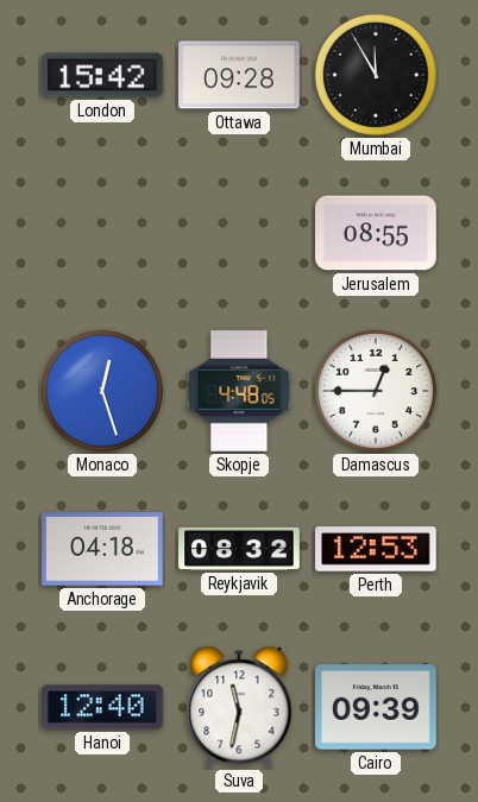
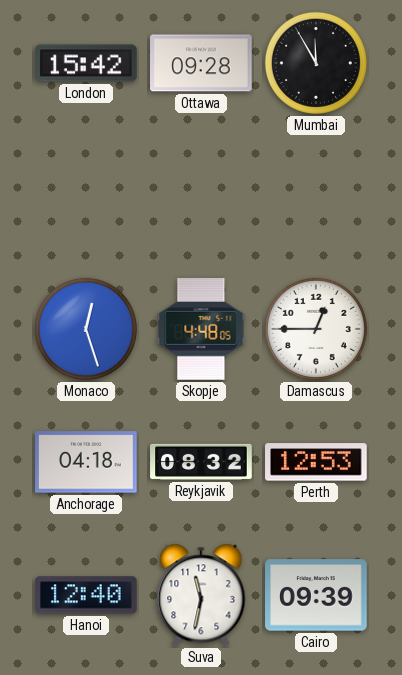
Jerusalem: 08:55 -> none
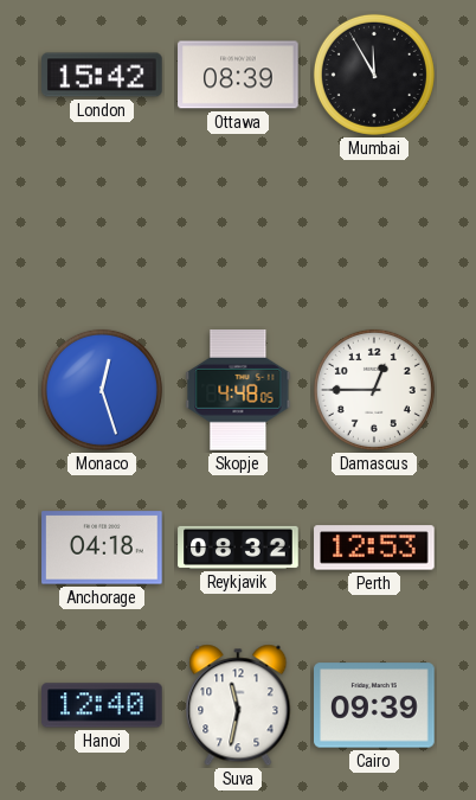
Ottawa: 09:28 -> 08:39
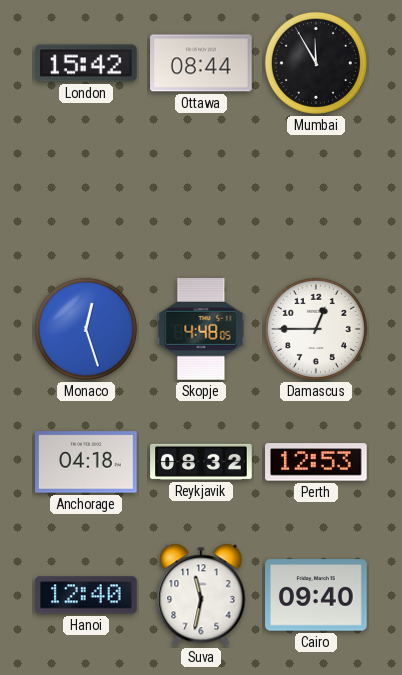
Ottawa: 08:39 -> 08:44
Cairo: 09:39 -> 09:40
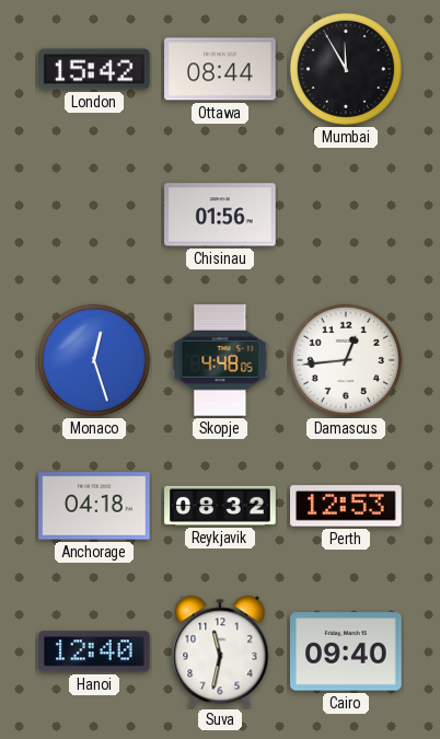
Chisinau: none -> 01:56
Damascus: 12:45 -> 12:44
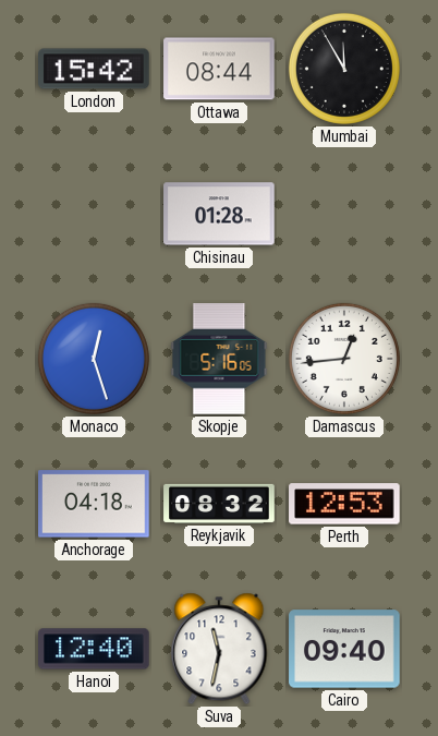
Chisinau: 01:56 -> 01:28
Skopje: 4:48 -> 5:16
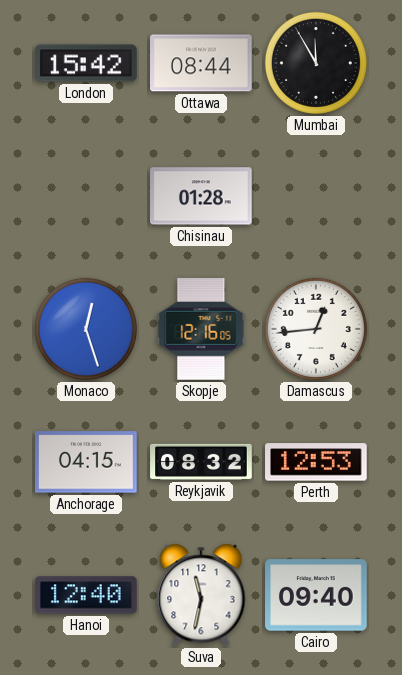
Skopje: 5:16 -> 12:16
Anchorage: 04:18 -> 04:15
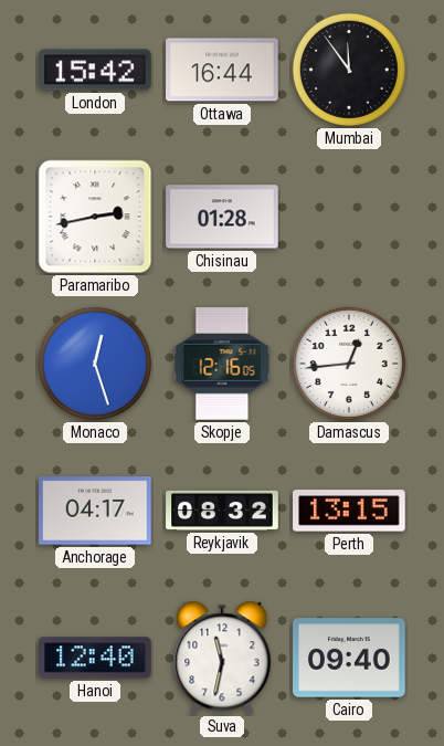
Ottawa: 08:44 -> 16:44
Mumbai: 11:55 -> 11:54
Paramaribo: none -> 2:43
Anchorage: 04:15 -> 04:17
Perth: 12:53 -> 13:15
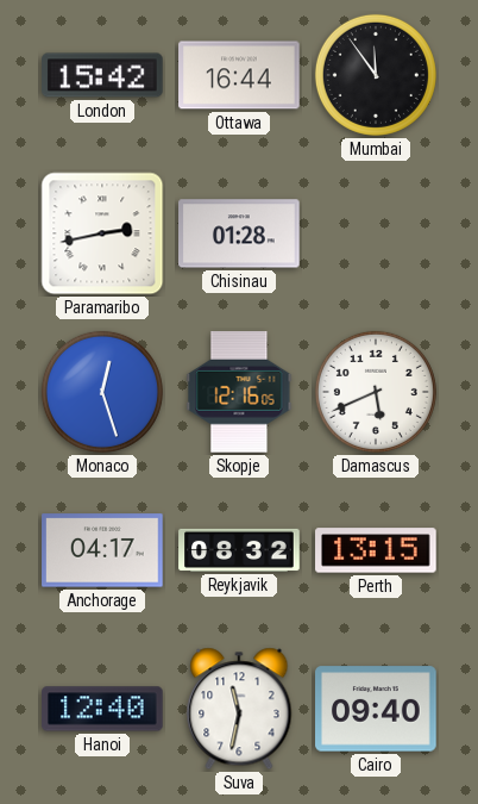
Damascus: 12:44 -> 5:41
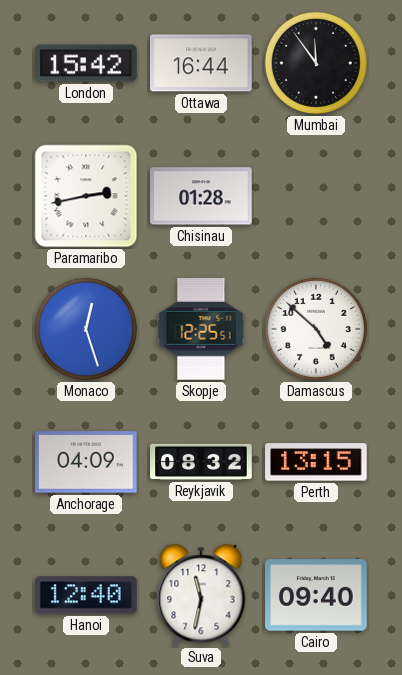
Skopje: 12:16 -> 12:25
Damascus: 5:41 -> 4:52
Anchorage: 04:17 -> 04:09
